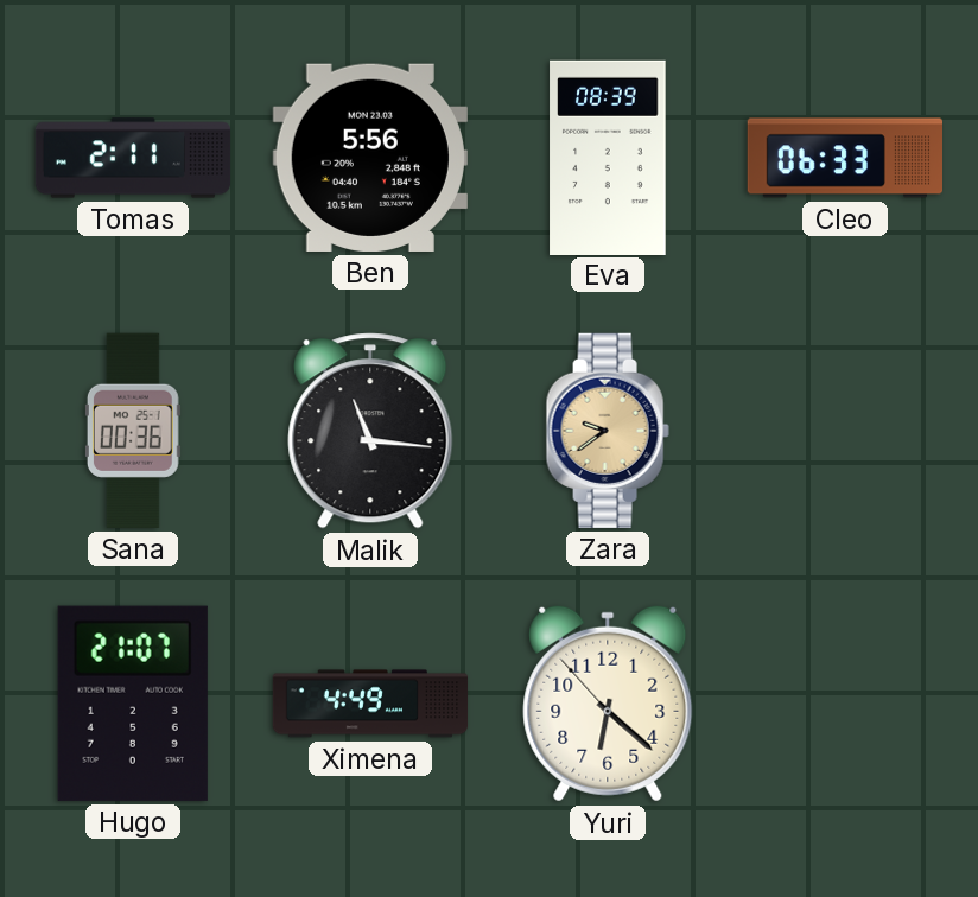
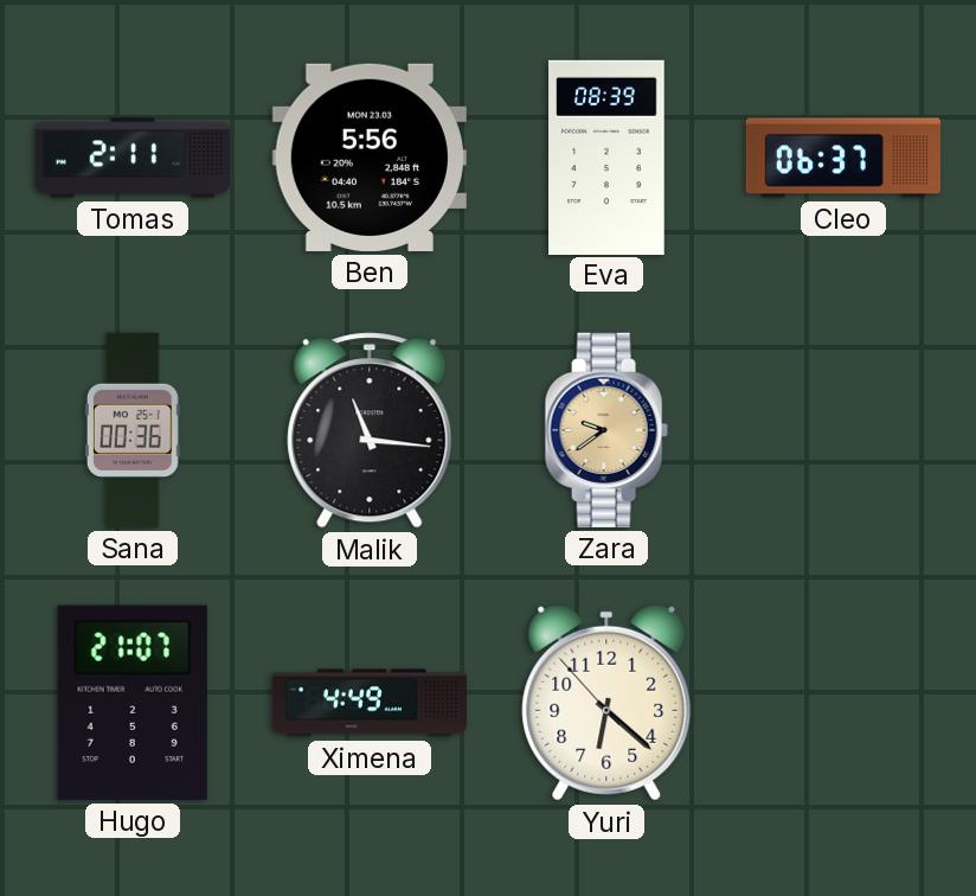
Cleo: 06:33 -> 06:37
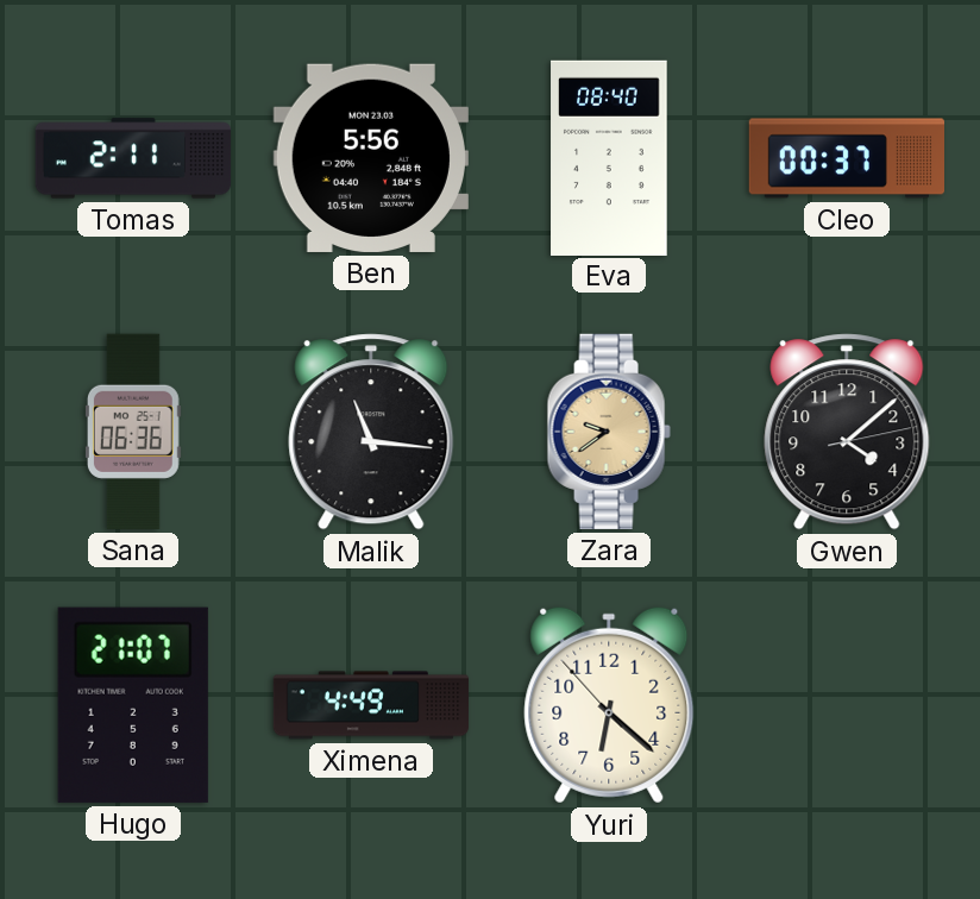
Eva: 08:39 -> 08:40
Cleo: 06:37 -> 00:37
Sana: 00:36 -> 06:36
Gwen: none -> 4:08
